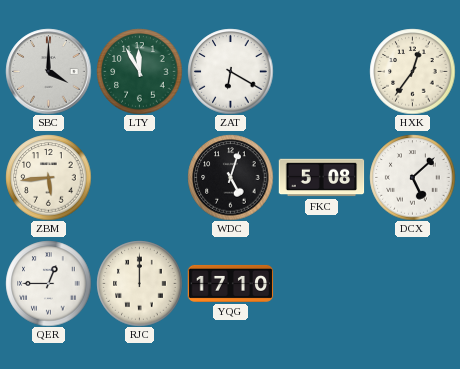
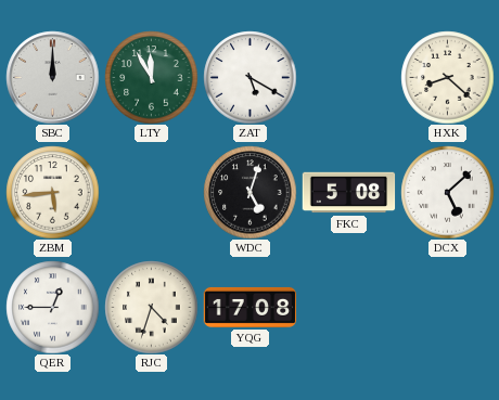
SBC: 4:00 -> 12:00
ZAT: 6:20 -> 5:20
HXK: 12:36 -> 8:22
RJC: 12:00 -> 4:33
YQG: 17:10 -> 17:08
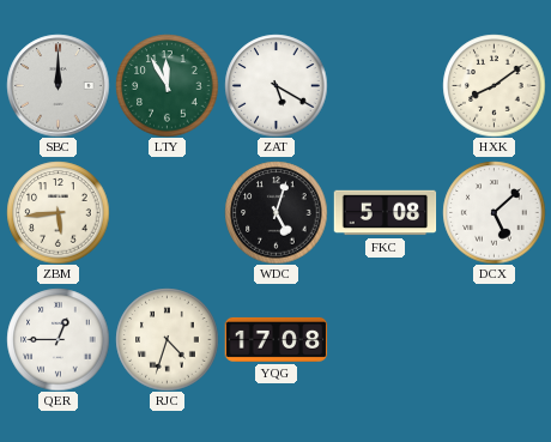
HXK: 8:22 -> 8:09
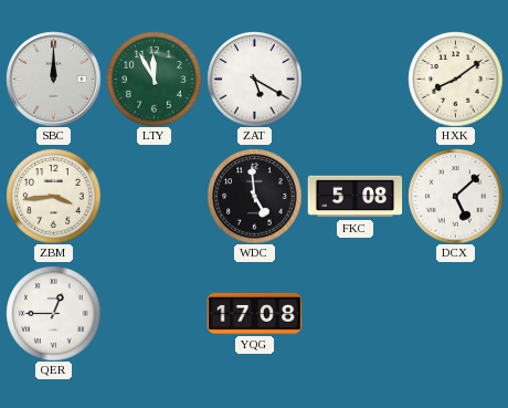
ZBM: 5:44 -> 3:44
WDC: 5:03 -> 4:59
RJC: 4:33 -> none
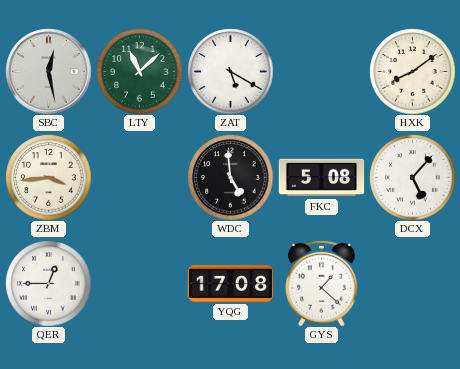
SBC: 12:00 -> 12:28
LTY: 11:55 -> 11:08
DCX: 5:08 -> 5:07
GYS: none -> 1:22
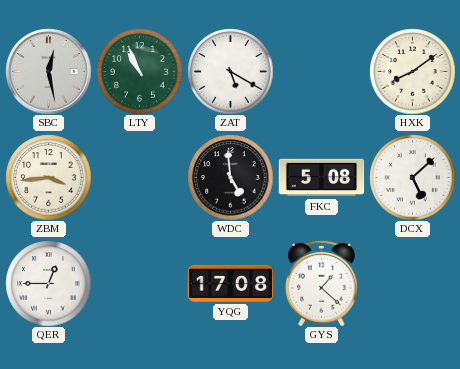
LTY: 11:08 -> 10:56
DCX: 5:07 -> 5:08
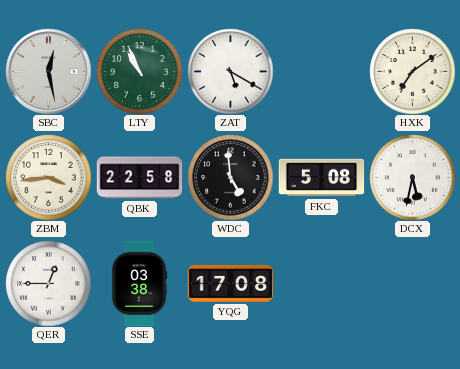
HXK: 8:09 -> 7:09
QBK: none -> 22:58
DCX: 5:08 -> 5:32
SSE: none -> 03:38
GYS: 1:22 -> none
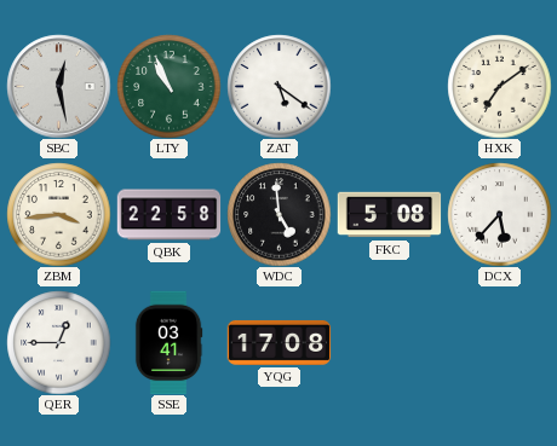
ZAT: 5:20 -> 5:21
DCX: 5:32 -> 5:37
SSE: 03:38 -> 03:41
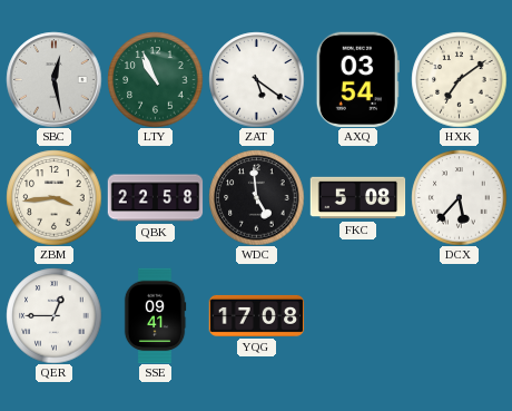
AXQ: none -> 03:54
SSE: 03:41 -> 09:41
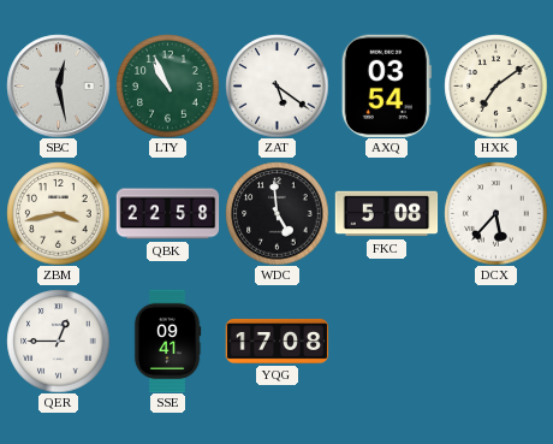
ZBM: 3:44 -> 3:43
